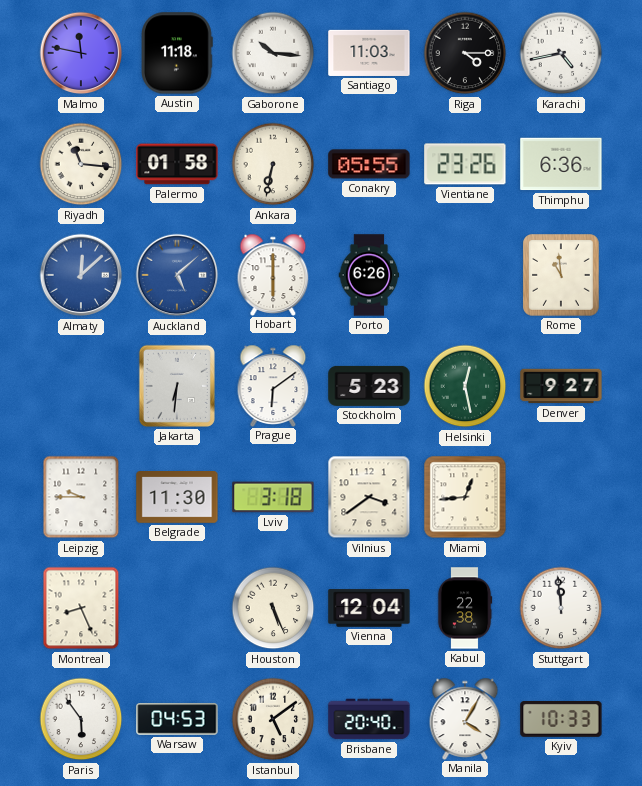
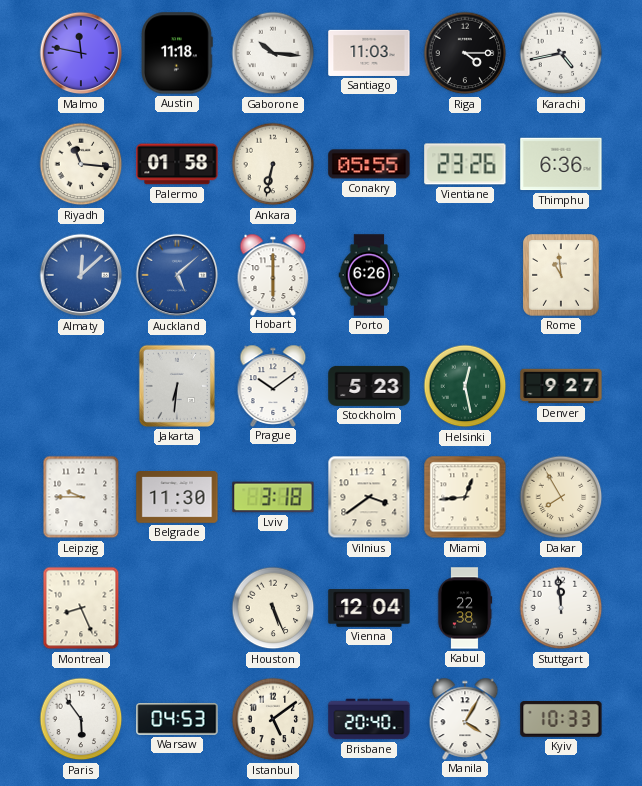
Prague: 6:09 -> 10:09
Dakar: none -> 7:55
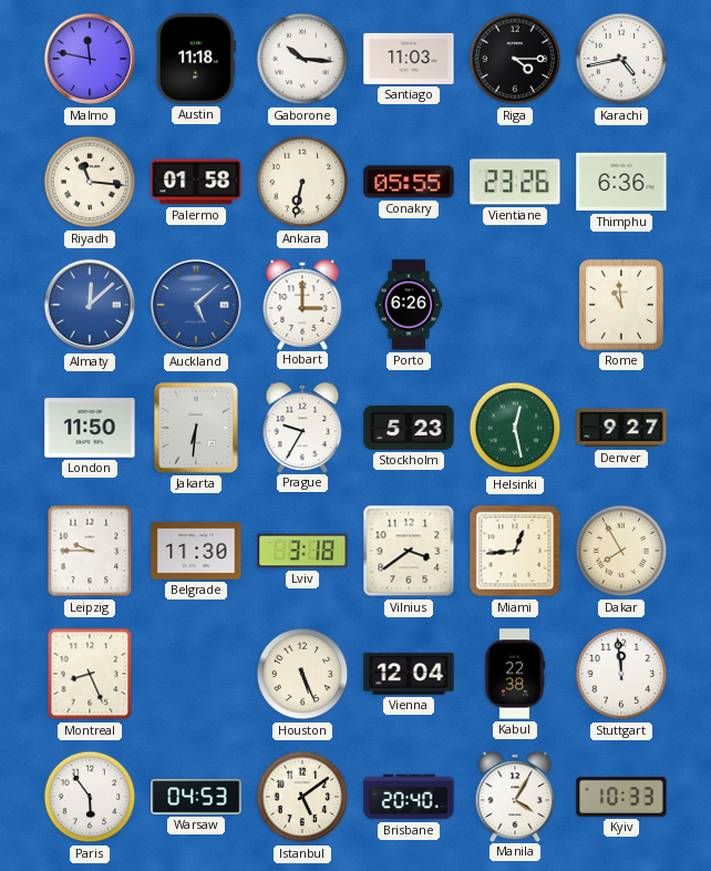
Hobart: 6:00 -> 3:00
London: none -> 11:50
Prague: 10:09 -> 9:35
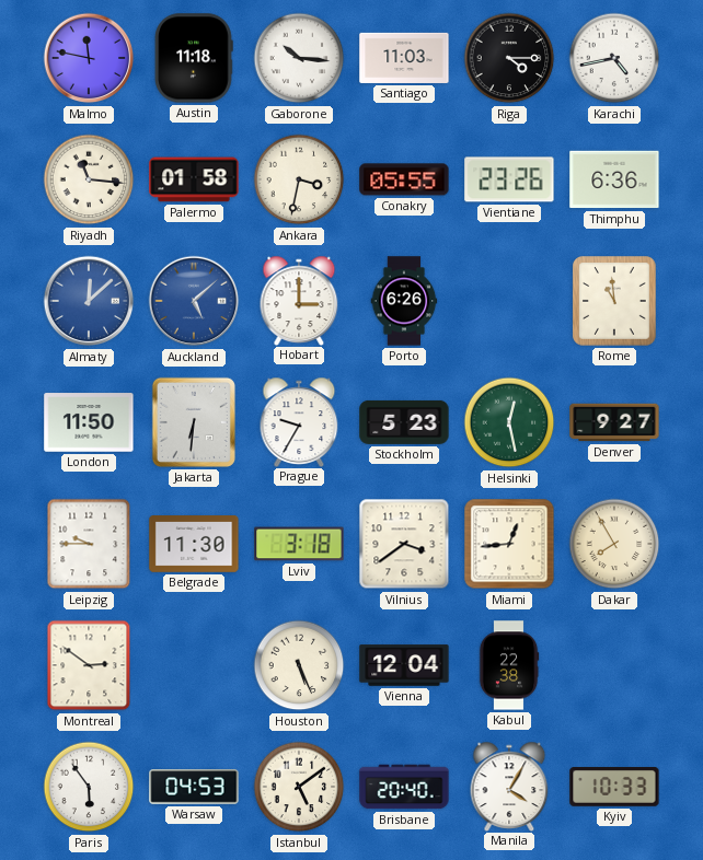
Ankara: 6:32 -> 3:32
Montreal: 8:26 -> 2:51
Stuttgart: 11:59 -> none
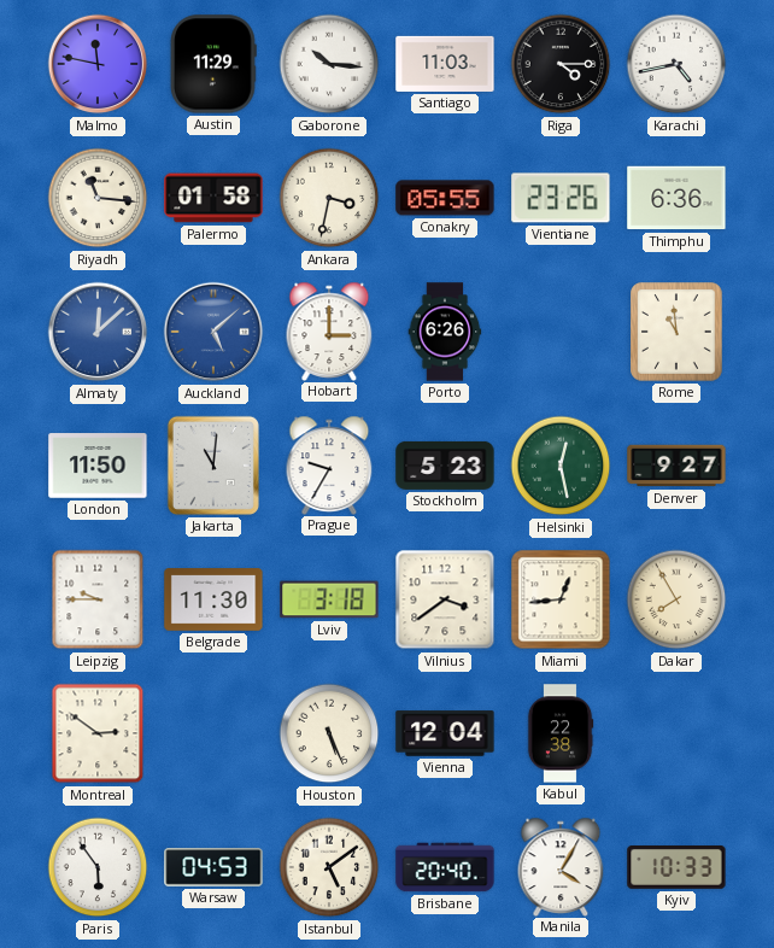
Austin: 11:18 -> 11:29
Jakarta: 6:31 -> 11:01
